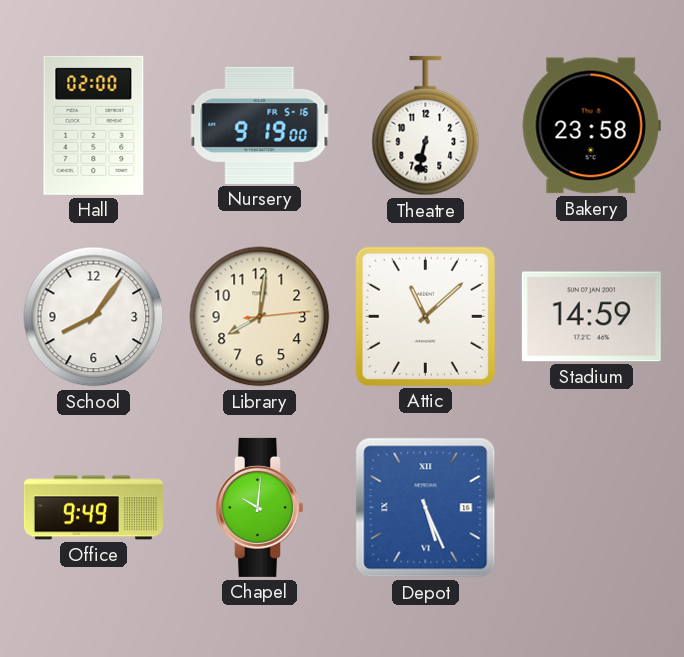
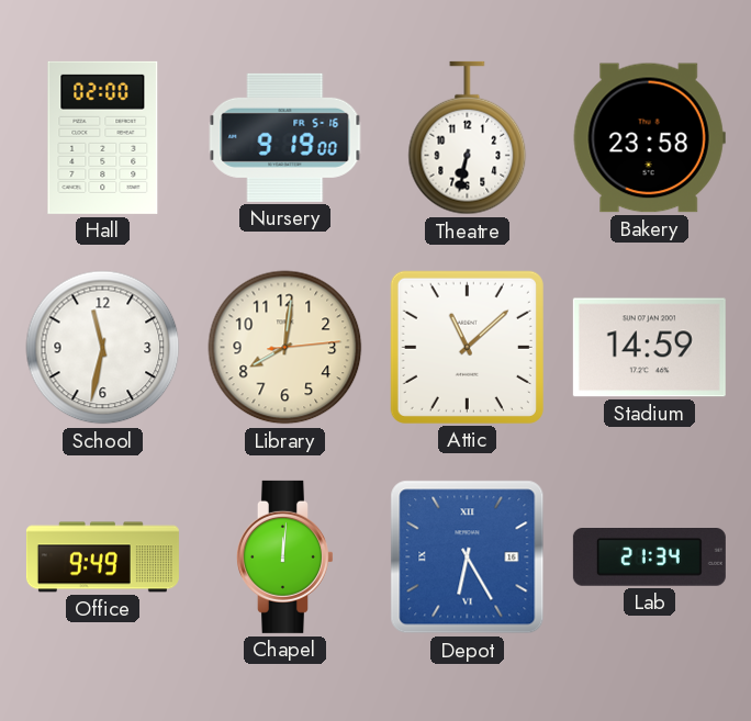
School: 8:06 -> 11:32
Chapel: 10:01 -> 12:01
Depot: 5:26 -> 6:25
Lab: none -> 21:34
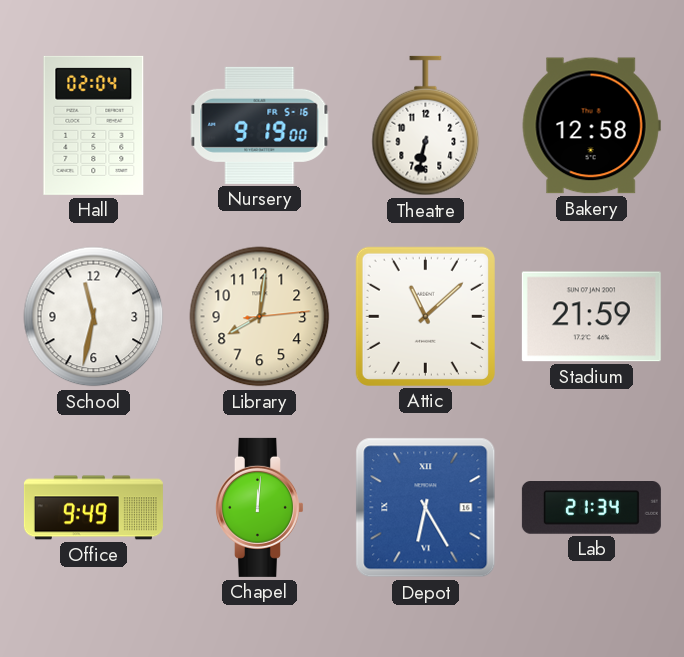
Hall: 02:00 -> 02:04
Bakery: 23:58 -> 12:58
Stadium: 14:59 -> 21:59
